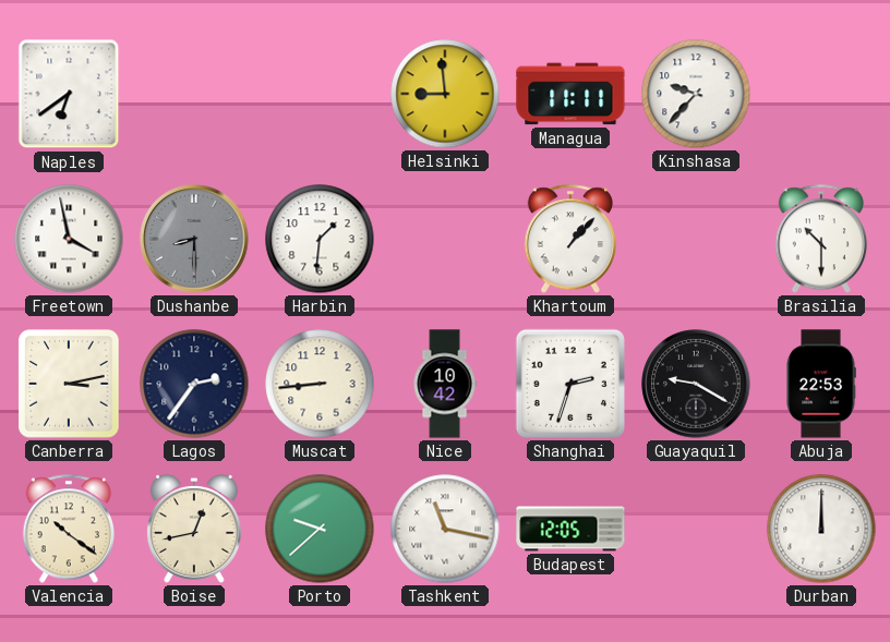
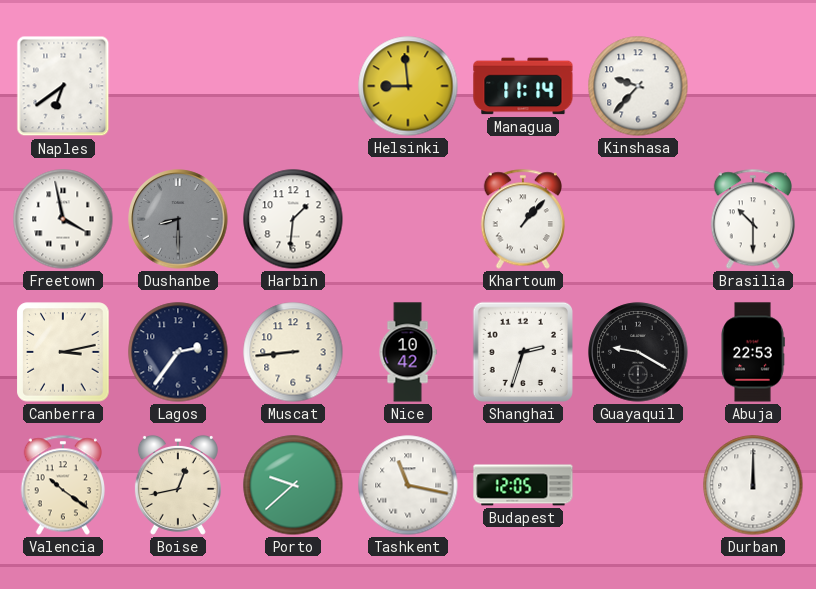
Managua: 11:11 -> 11:14
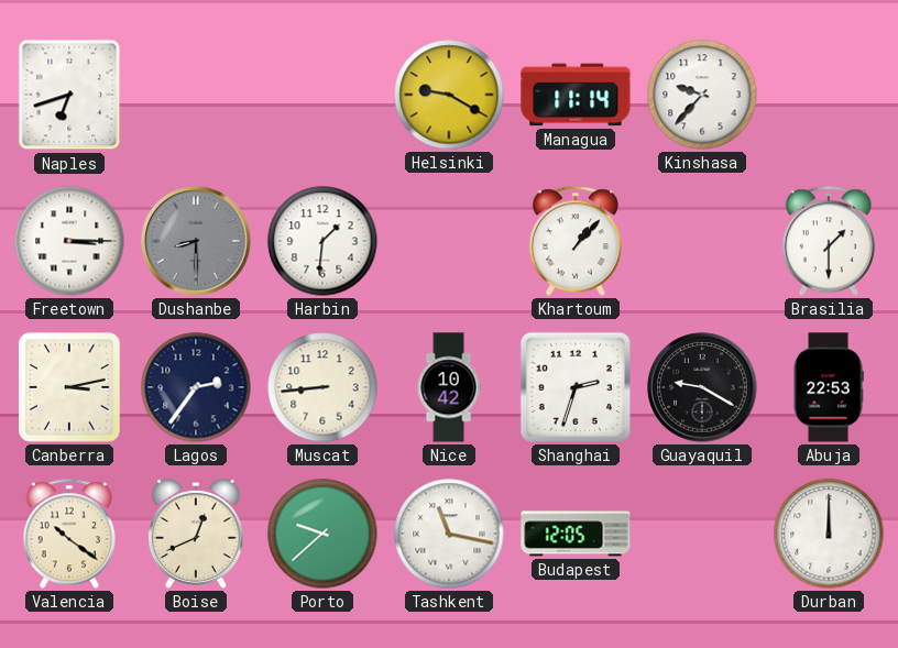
Naples: 6:39 -> 6:42
Helsinki: 8:59 -> 9:20
Freetown: 3:58 -> 3:15
Brasilia: 10:30 -> 1:30
Boise: 12:43 -> 12:41
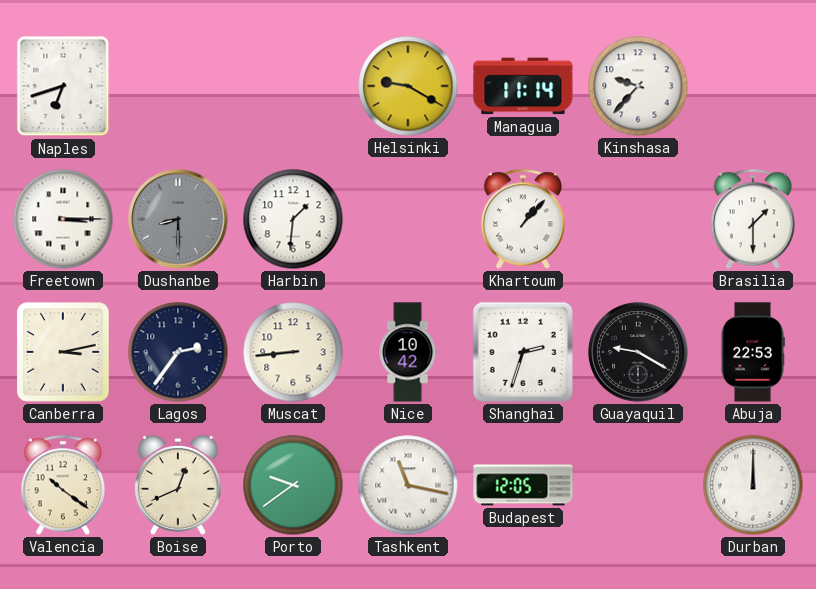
Porto: 9:38 -> 9:39
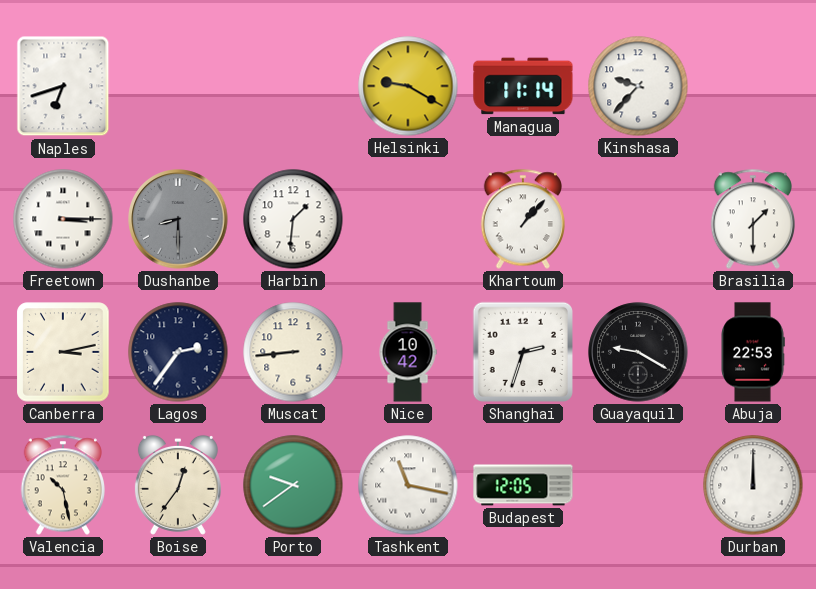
Valencia: 10:21 -> 10:28
Boise: 12:41 -> 12:36
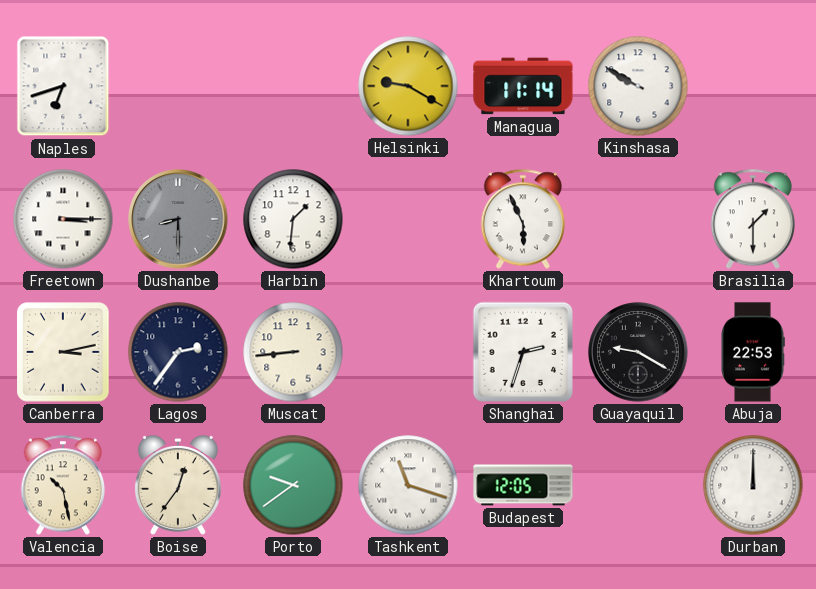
Kinshasa: 9:37 -> 9:50
Khartoum: 1:07 -> 5:56
Nice: 10:42 -> none
Tashkent: 11:17 -> 11:18
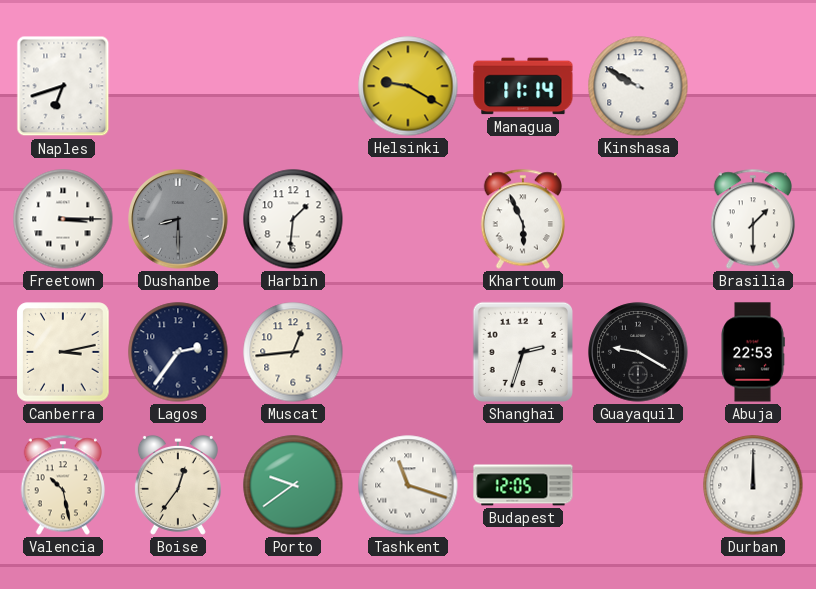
Muscat: 8:44 -> 12:44
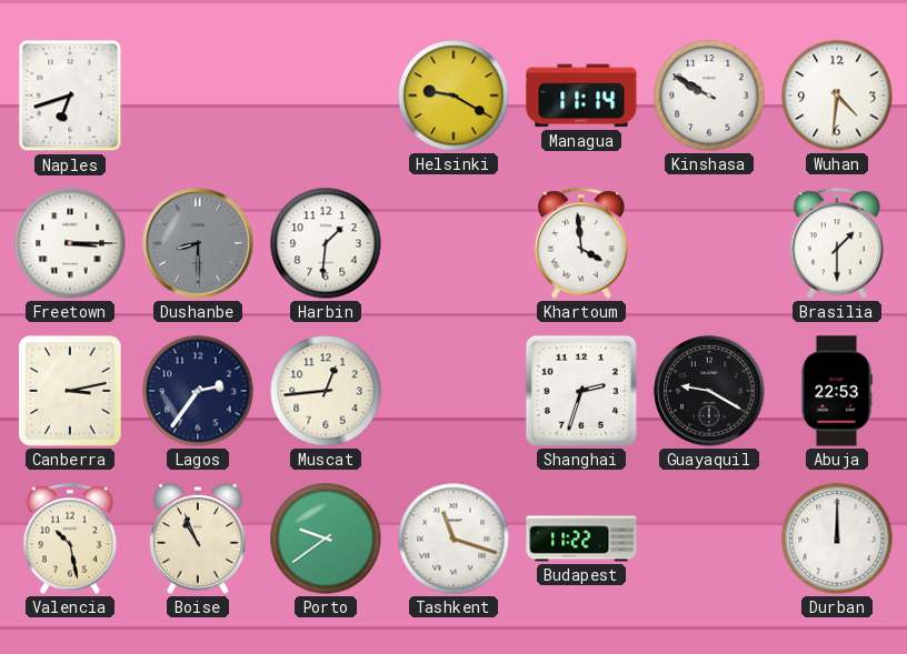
Wuhan: none -> 4:31
Khartoum: 5:56 -> 3:59
Boise: 12:36 -> 10:56
Budapest: 12:05 -> 11:22
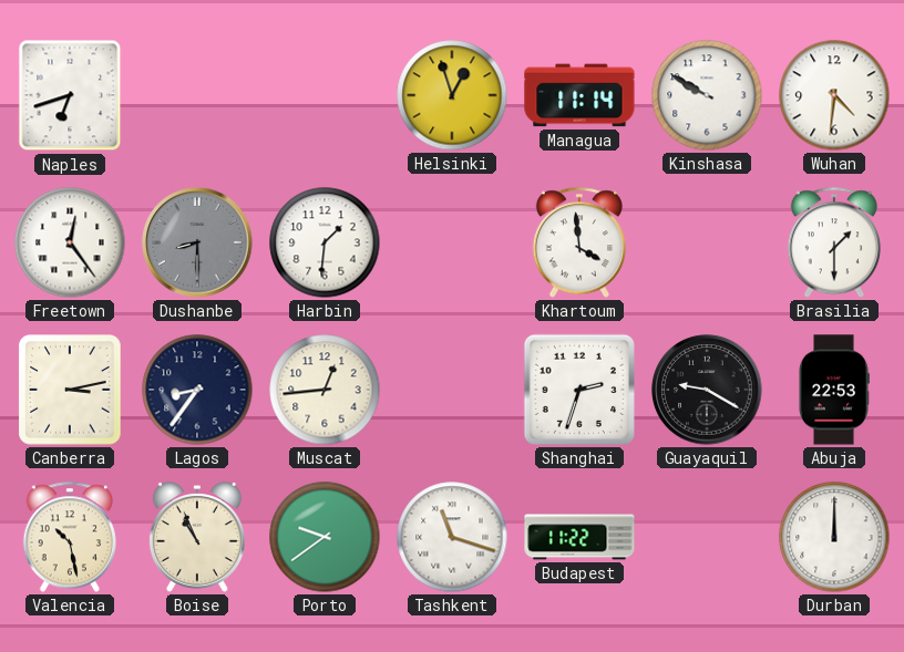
Helsinki: 9:20 -> 12:57
Freetown: 3:15 -> 12:24
Lagos: 2:36 -> 8:36
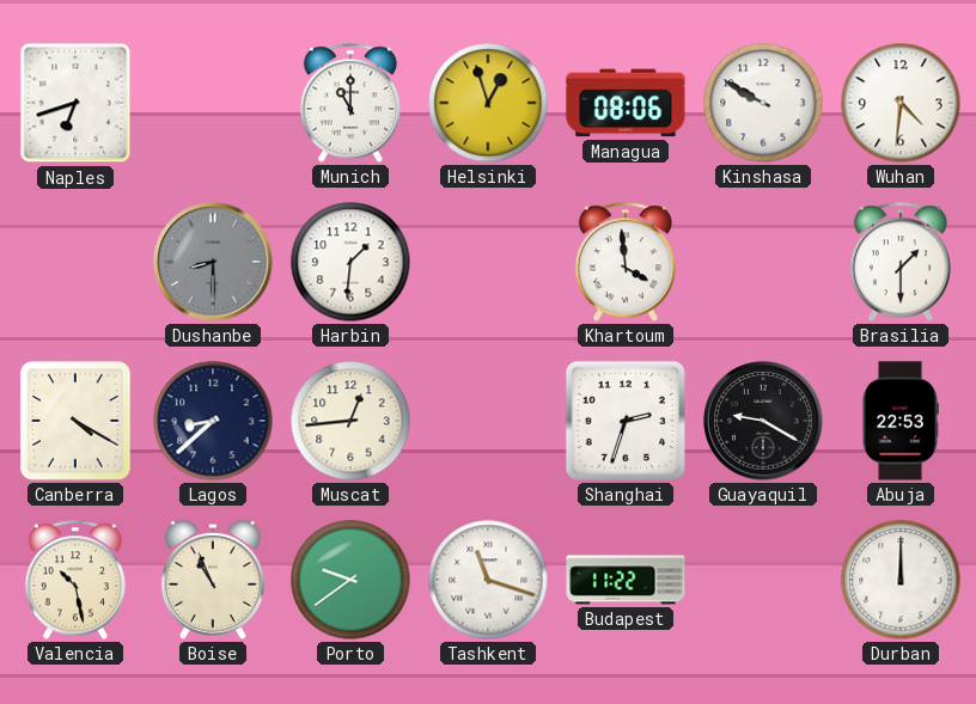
Munich: none -> 11:00
Managua: 11:14 -> 08:06
Freetown: 12:24 -> none
Canberra: 3:13 -> 4:20
Lagos: 8:36 -> 8:38
